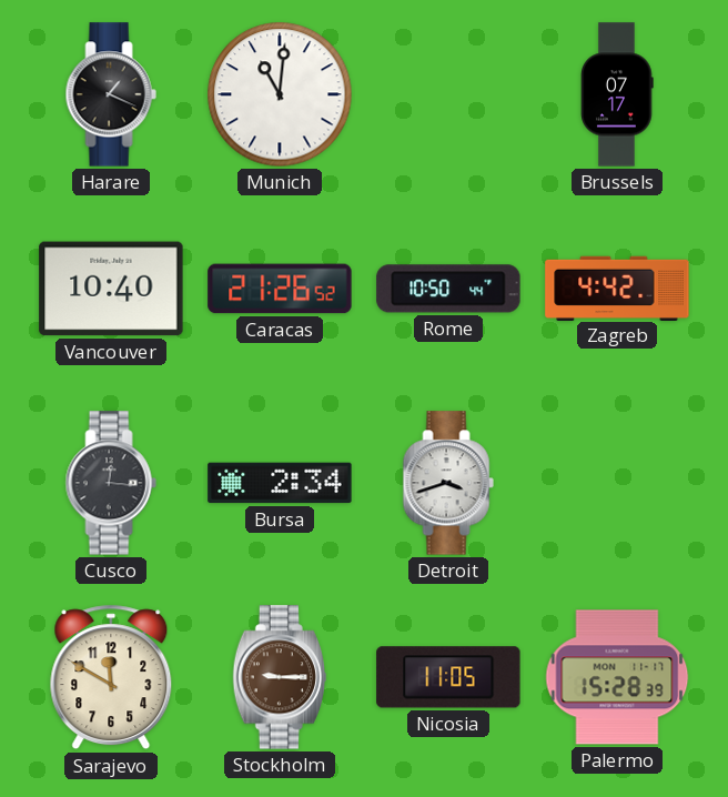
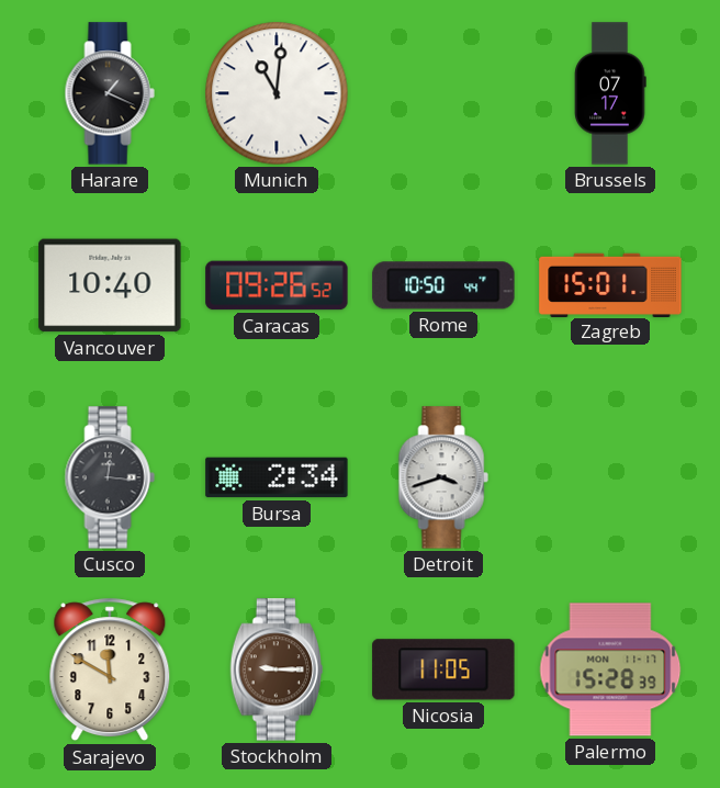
Caracas: 21:26 -> 09:26
Zagreb: 4:42 -> 15:01
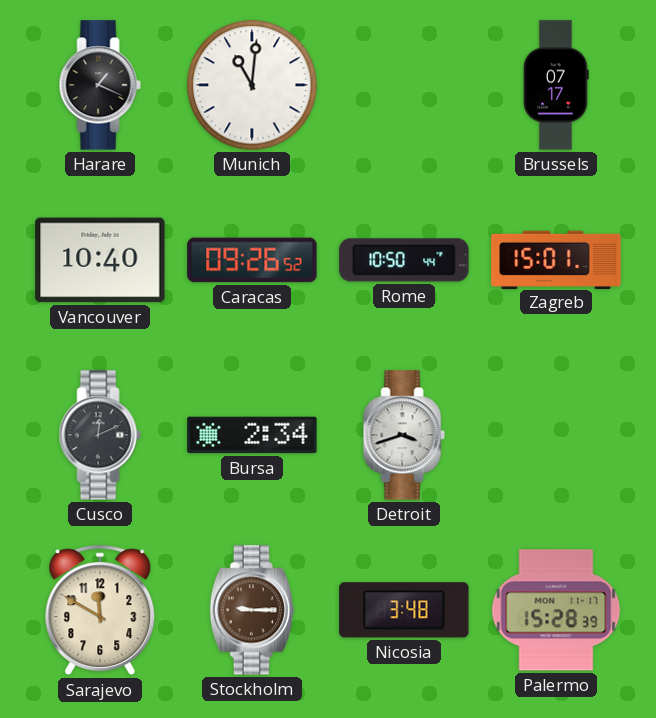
Cusco: 12:16 -> 12:11
Nicosia: 11:05 -> 3:48
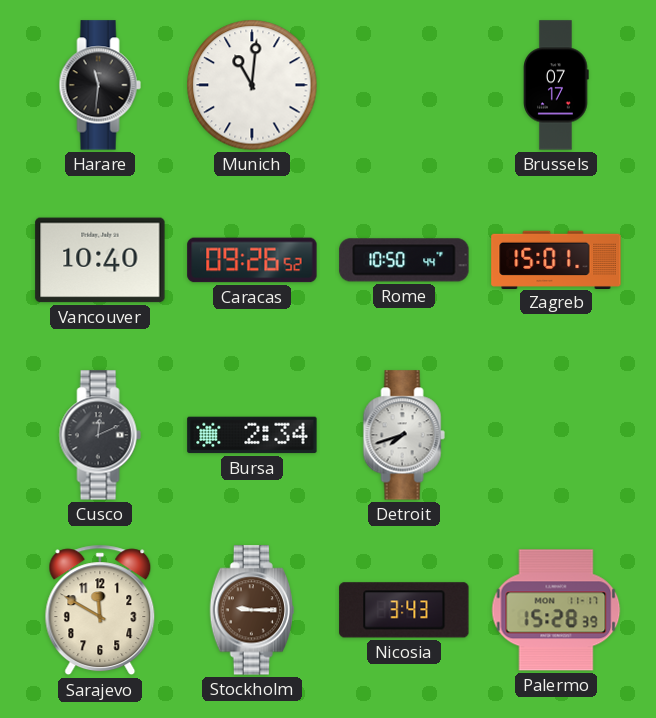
Harare: 1:19 -> 11:31
Detroit: 3:42 -> 7:42
Nicosia: 3:48 -> 3:43
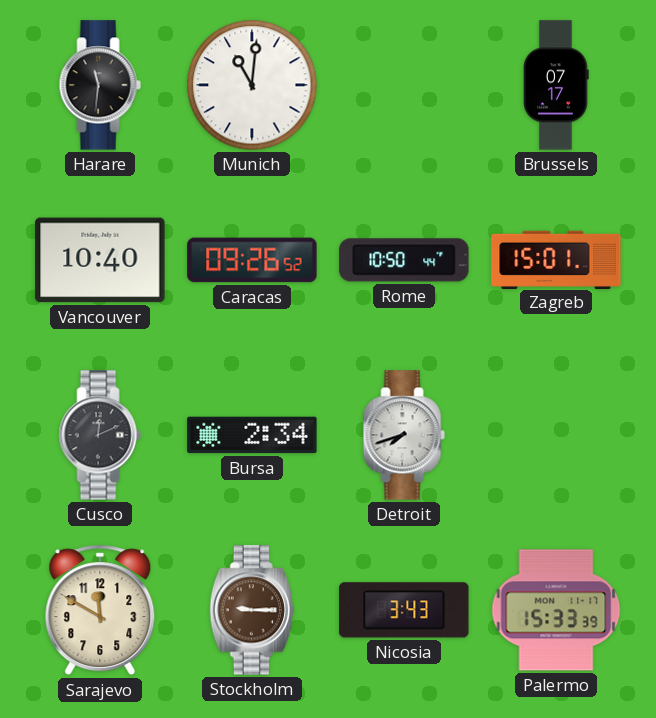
Palermo: 15:28 -> 15:33
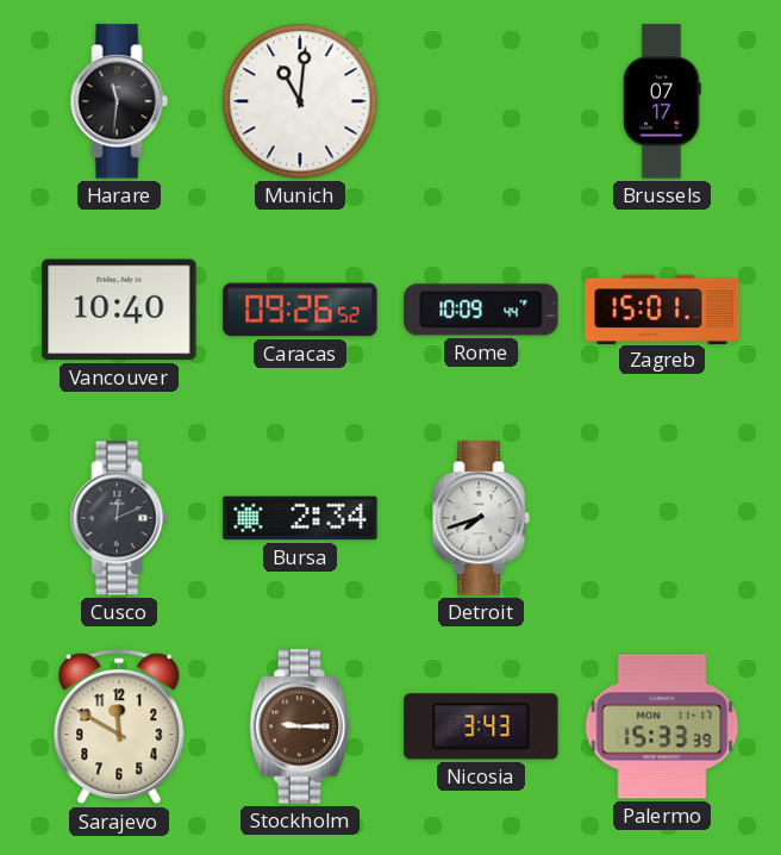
Rome: 10:50 -> 10:09
